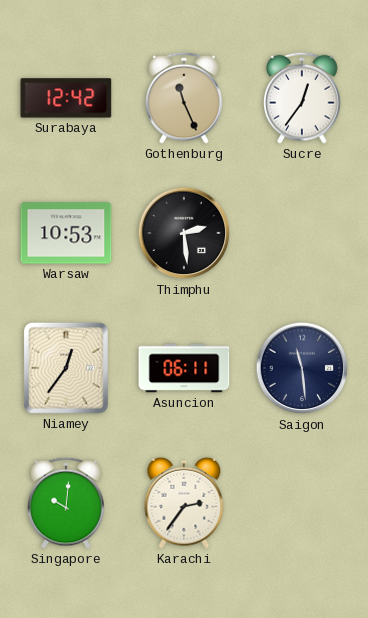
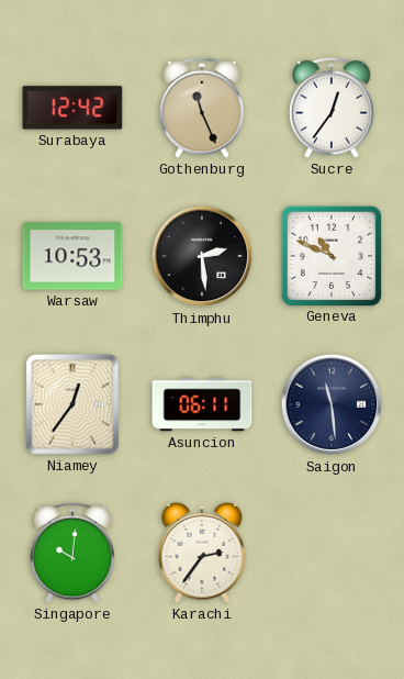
Geneva: none -> 10:49
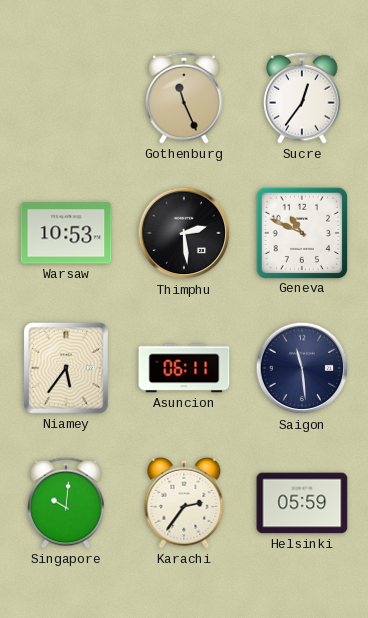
Surabaya: 12:42 -> none
Niamey: 12:36 -> 5:36
Helsinki: none -> 05:59
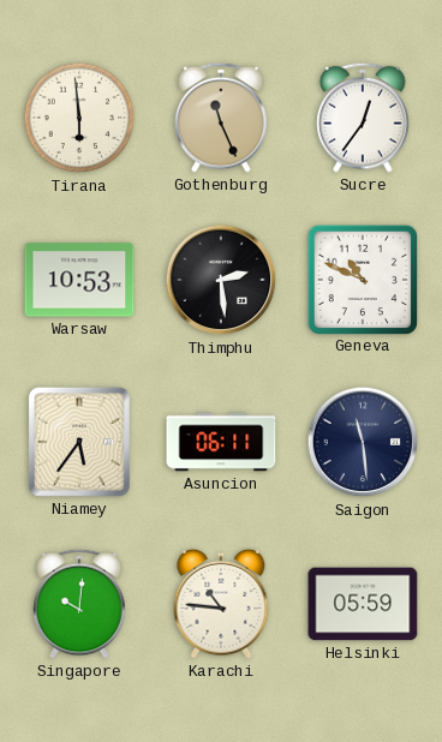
Tirana: none -> 5:59
Karachi: 2:36 -> 10:46
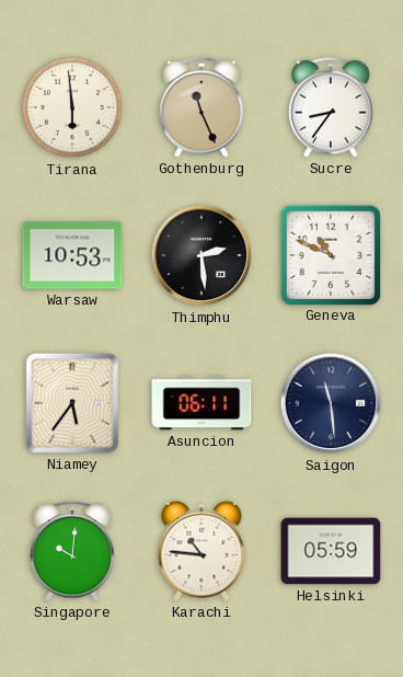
Sucre: 12:36 -> 8:36
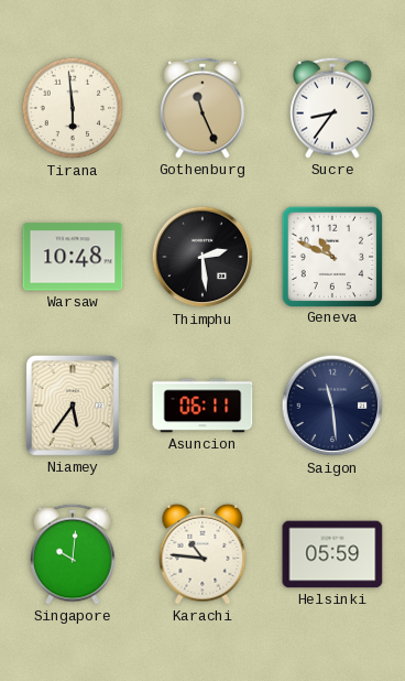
Warsaw: 10:53 -> 10:48
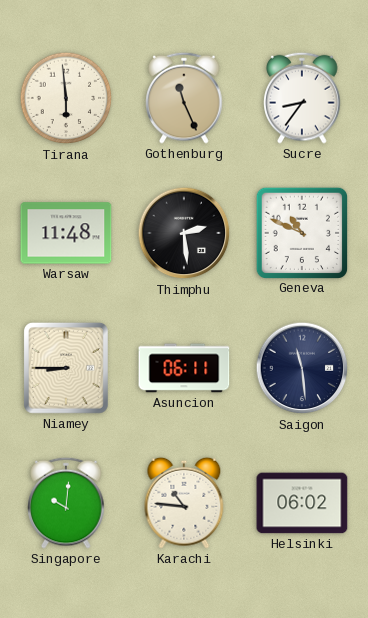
Warsaw: 10:48 -> 11:48
Niamey: 5:36 -> 8:45
Helsinki: 05:59 -> 06:02
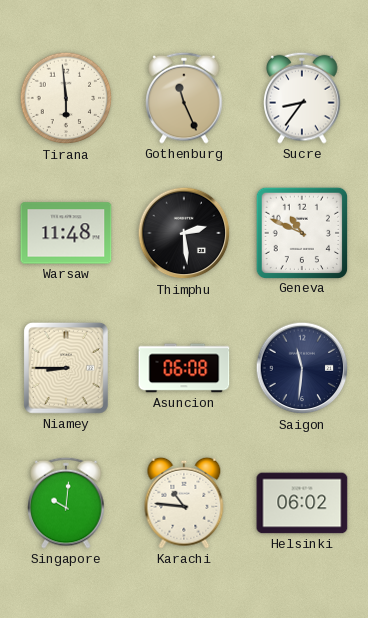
Asuncion: 06:11 -> 06:08
Saigon: 11:29 -> 11:31
